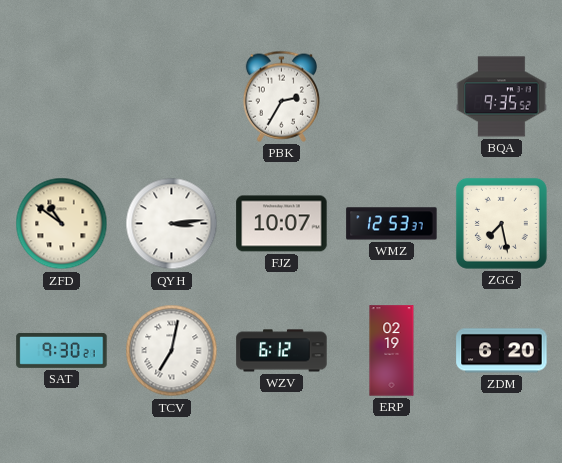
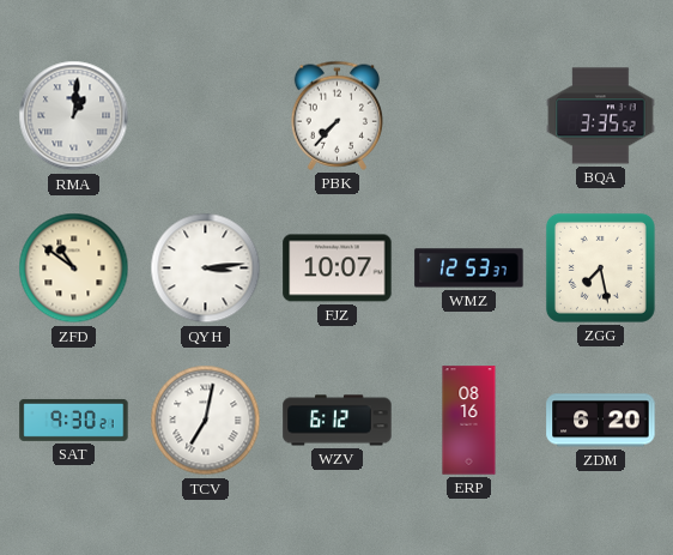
RMA: none -> 1:01
PBK: 2:35 -> 7:37
BQA: 9:35 -> 3:35
ERP: 02:19 -> 08:16
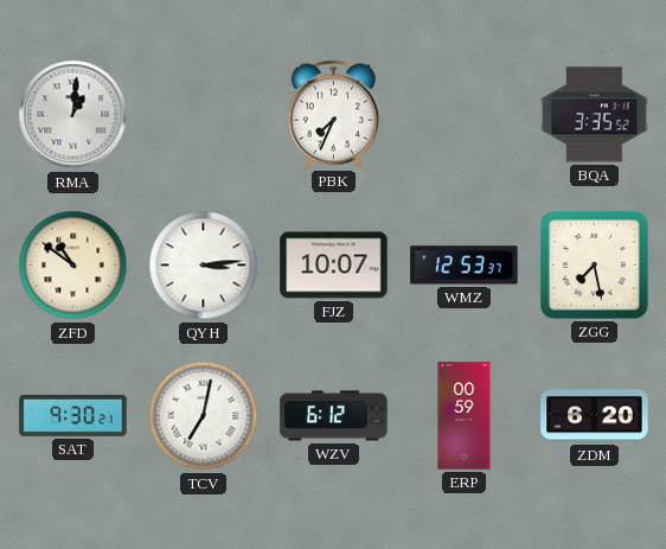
PBK: 7:37 -> 7:34
ERP: 08:16 -> 00:59
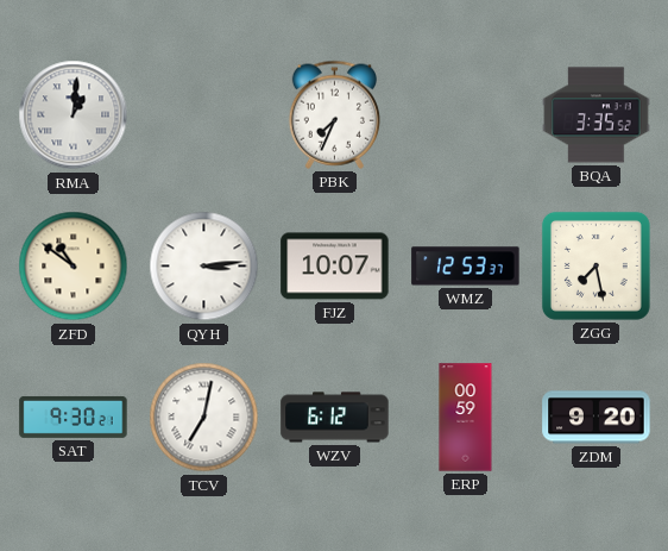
ZDM: 6:20 -> 9:20
